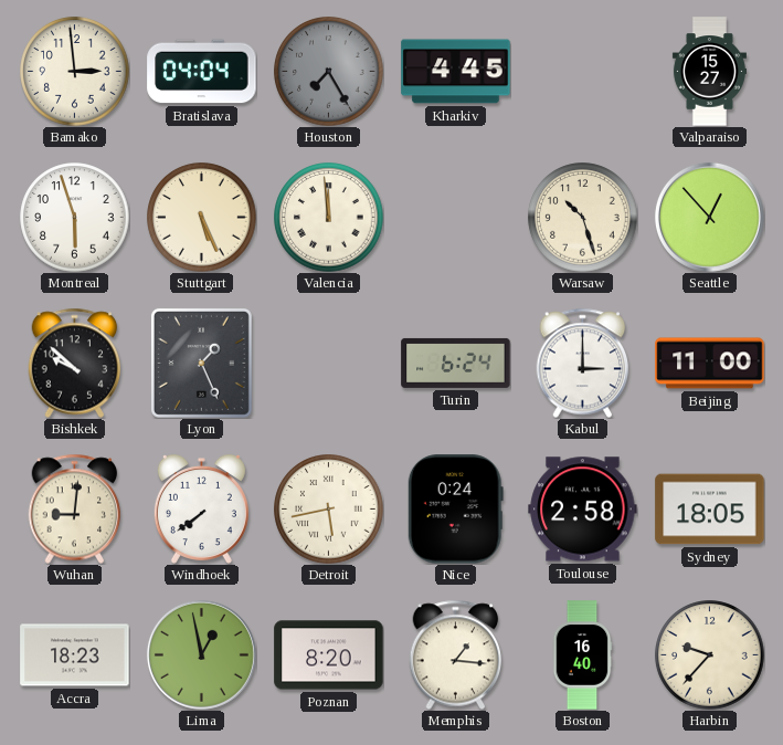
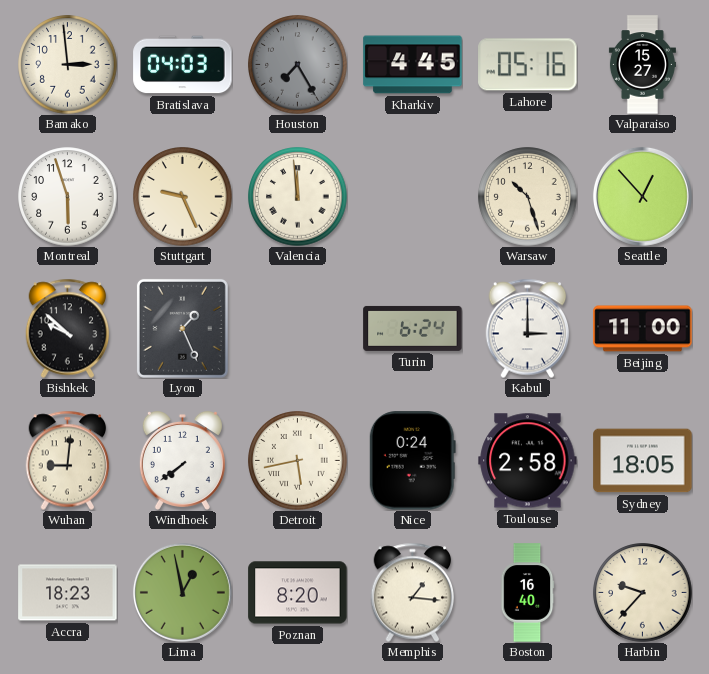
Bratislava: 04:04 -> 04:03
Lahore: none -> 05:16
Stuttgart: 5:26 -> 9:26
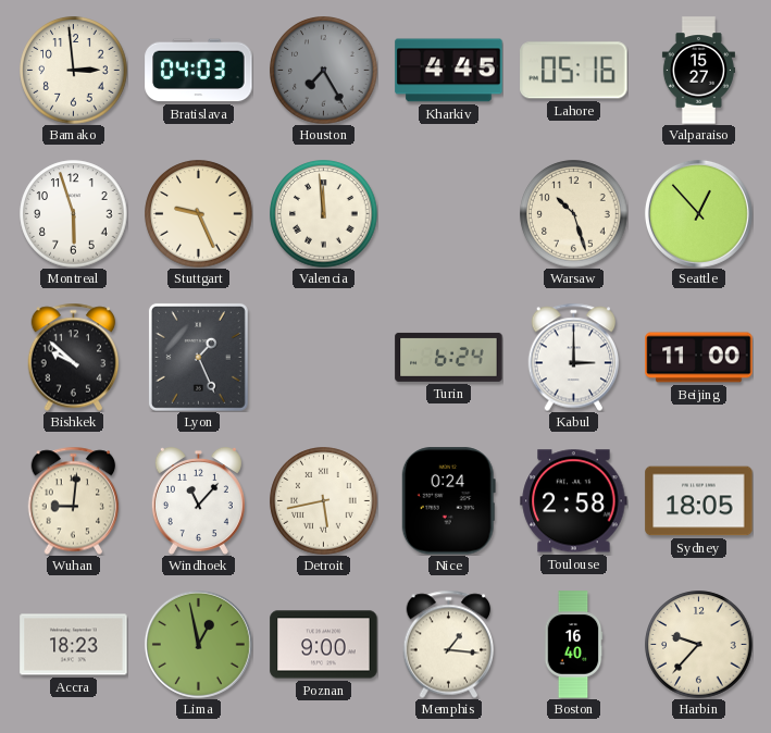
Windhoek: 7:39 -> 11:07
Poznan: 8:20 -> 9:00
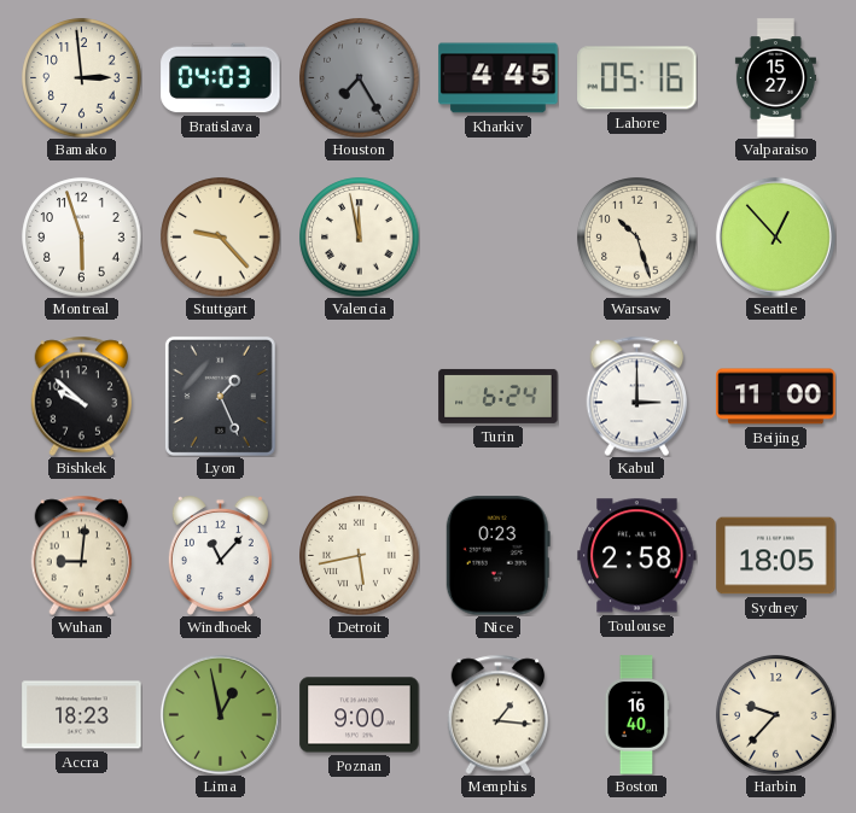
Stuttgart: 9:26 -> 9:23
Valencia: 11:59 -> 11:58
Nice: 0:24 -> 0:23
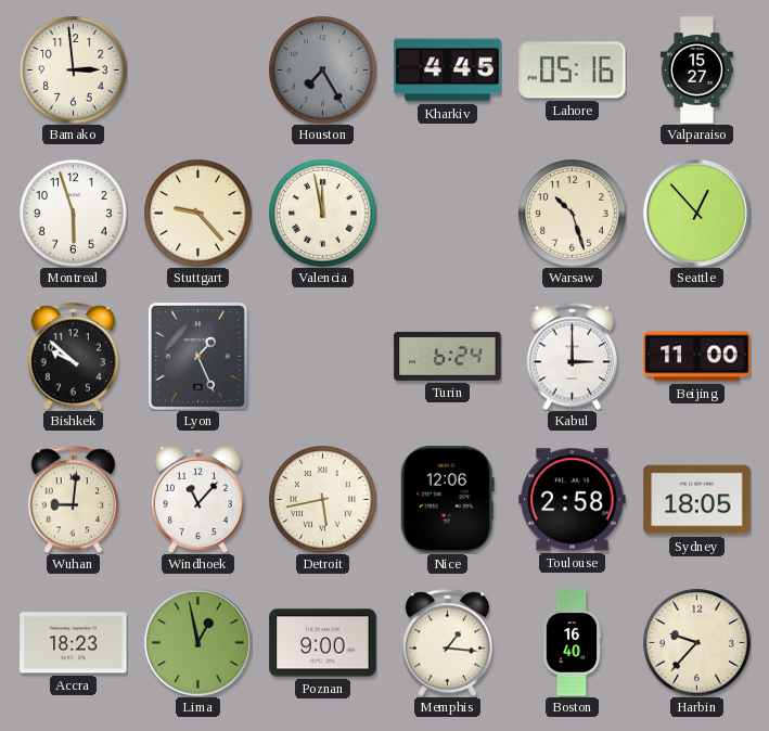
Bratislava: 04:03 -> none
Nice: 0:23 -> 12:06
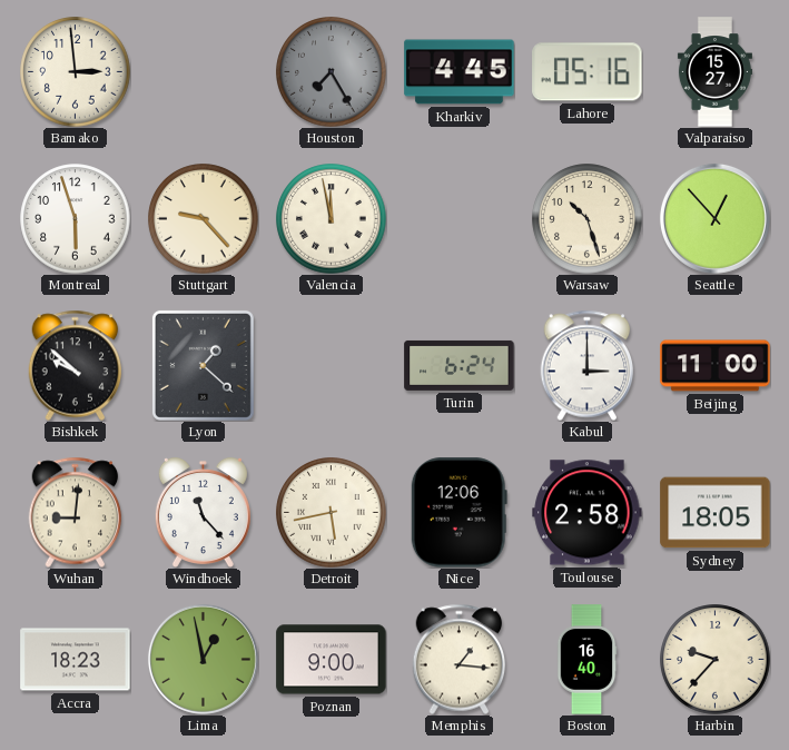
Lyon: 1:26 -> 1:22
Windhoek: 11:07 -> 11:23
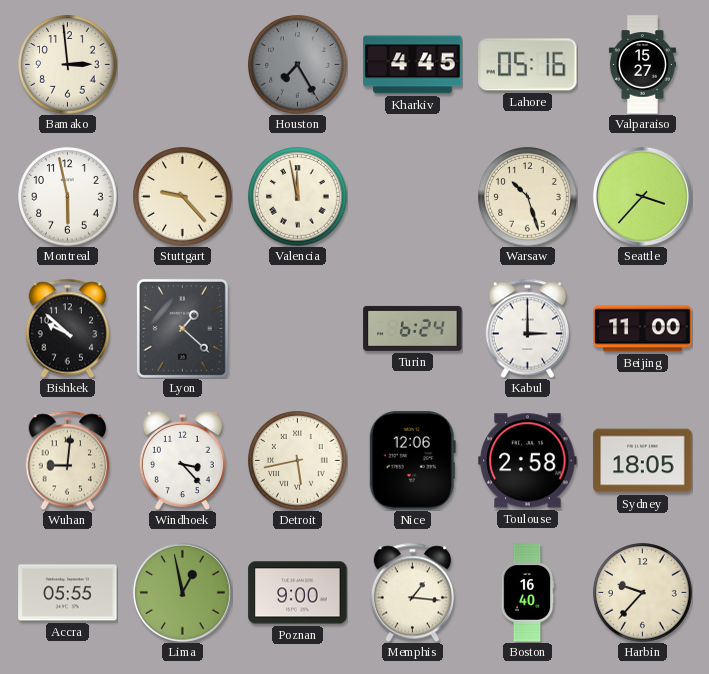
Montreal: 5:57 -> 5:58
Seattle: 12:53 -> 3:37
Windhoek: 11:23 -> 3:23
Accra: 18:23 -> 05:55
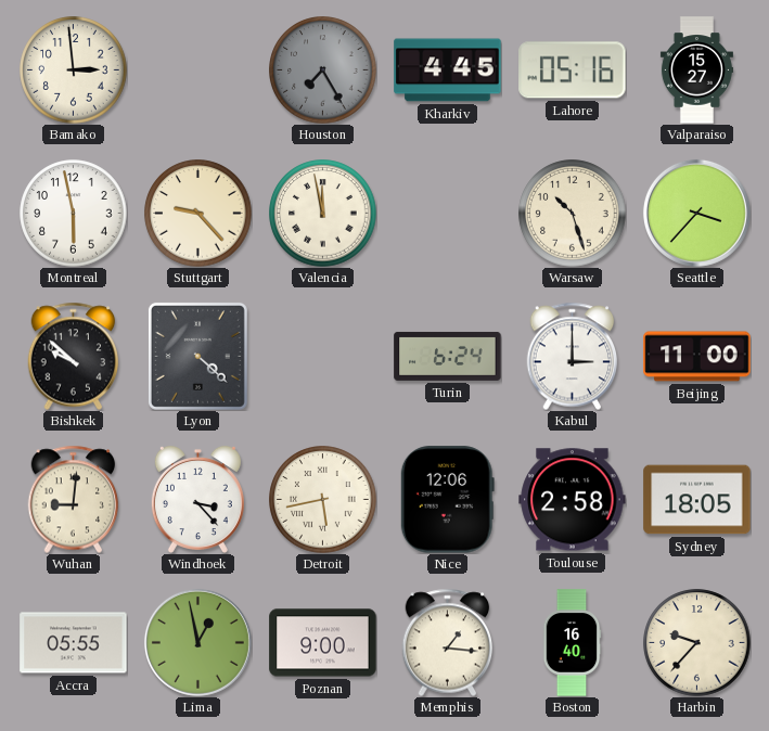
Lyon: 1:22 -> 4:22
